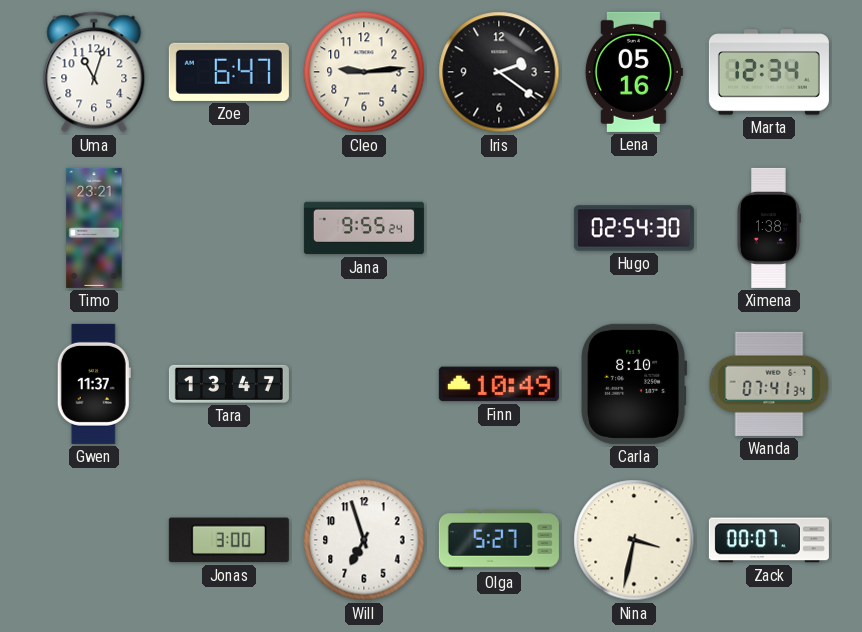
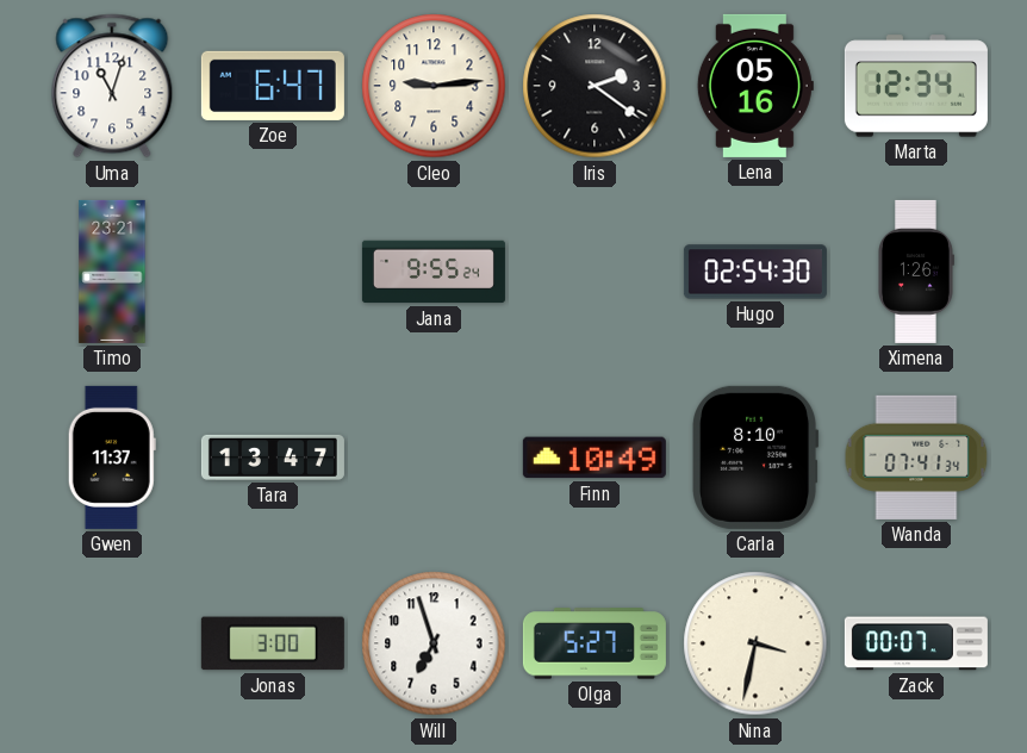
Ximena: 1:38 -> 1:26
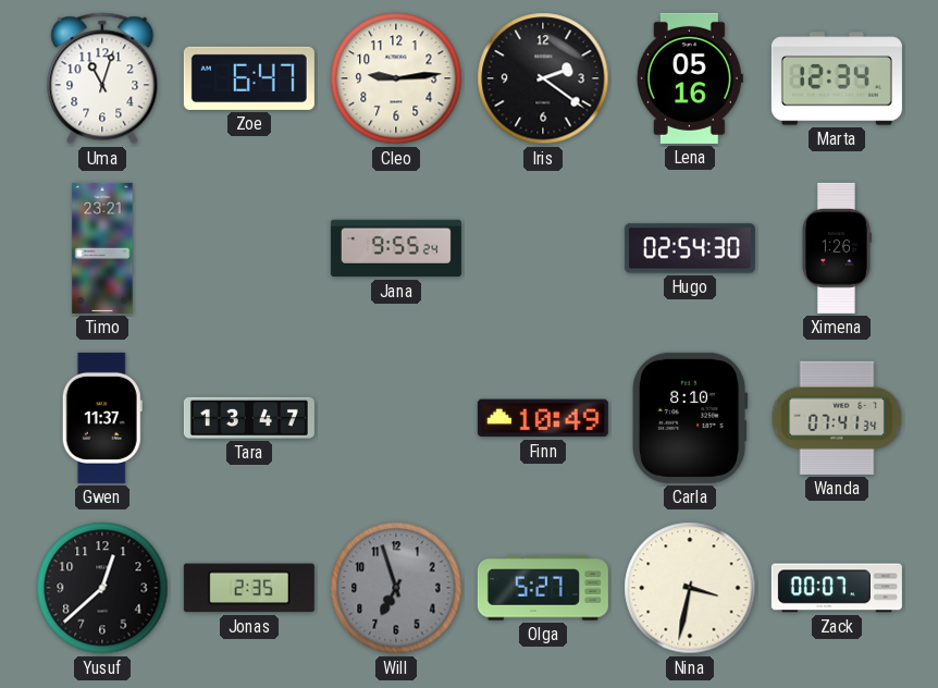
Yusuf: none -> 12:38
Jonas: 3:00 -> 2:35
Will dial: white -> grey
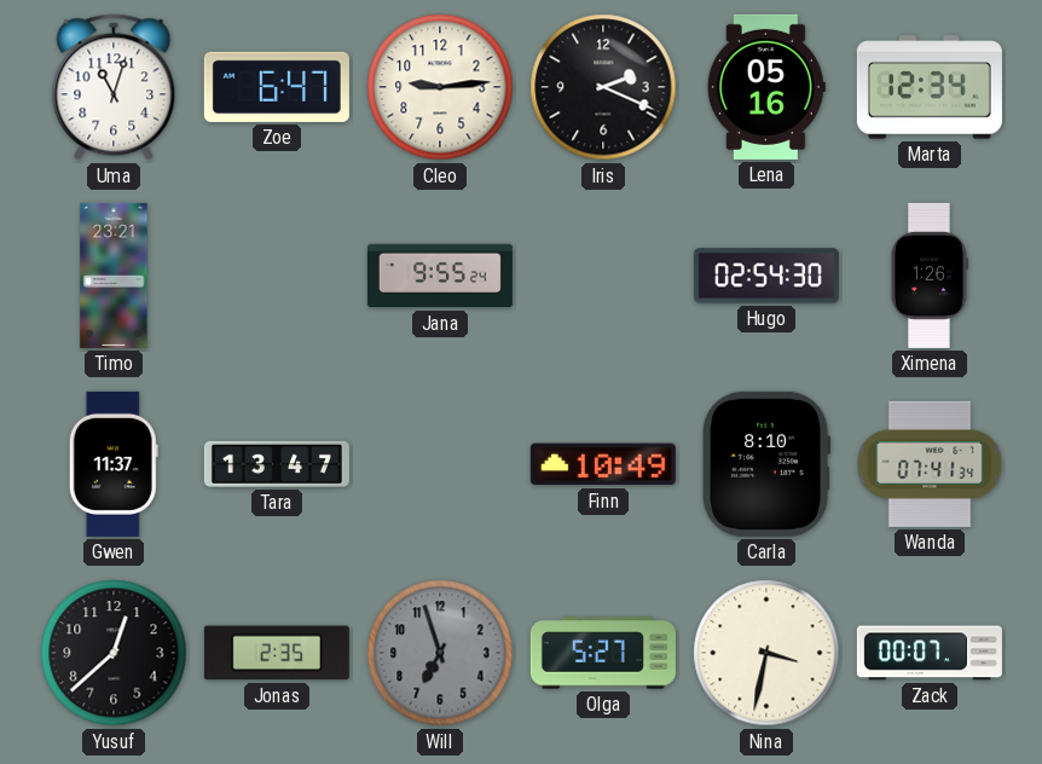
Iris: 2:21 -> 2:19
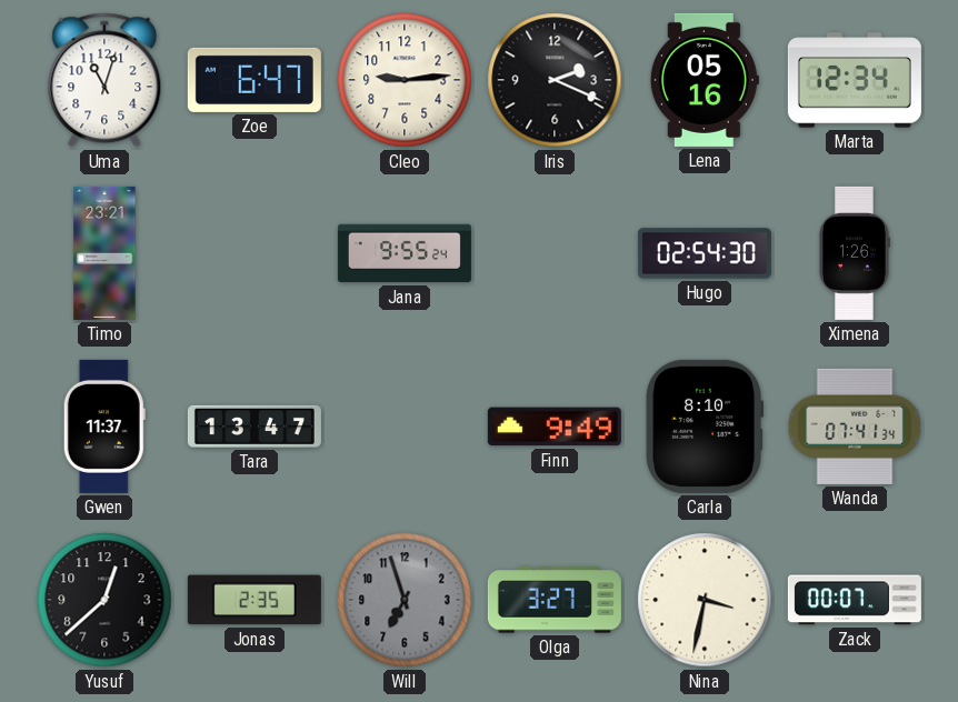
Finn: 10:49 -> 9:49
Olga: 5:27 -> 3:27
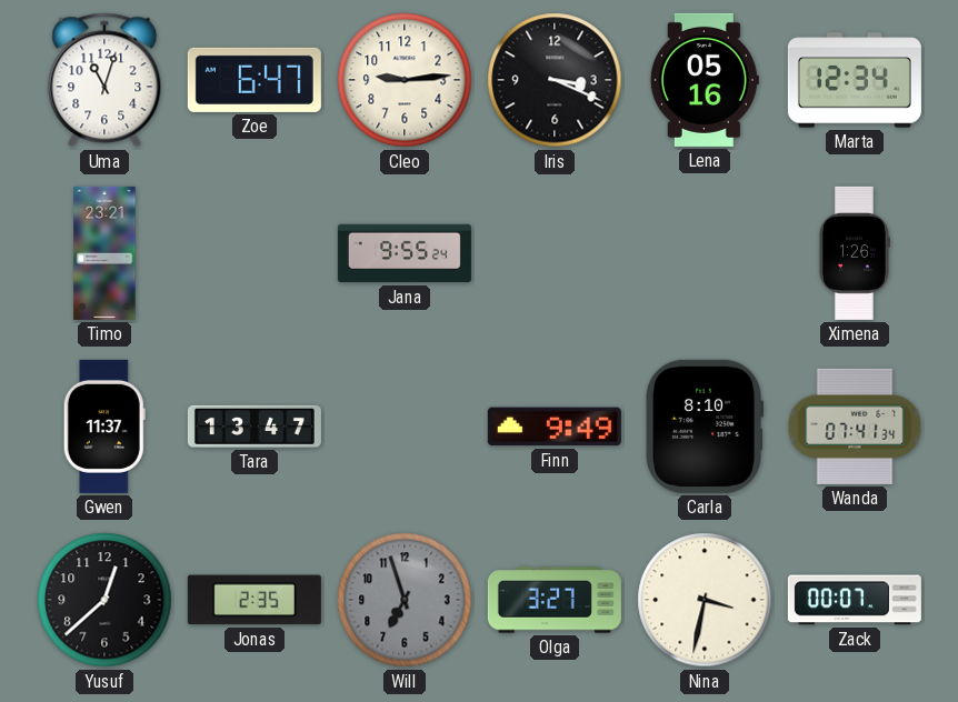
Iris: 2:19 -> 3:19
Hugo: 02:54 -> none
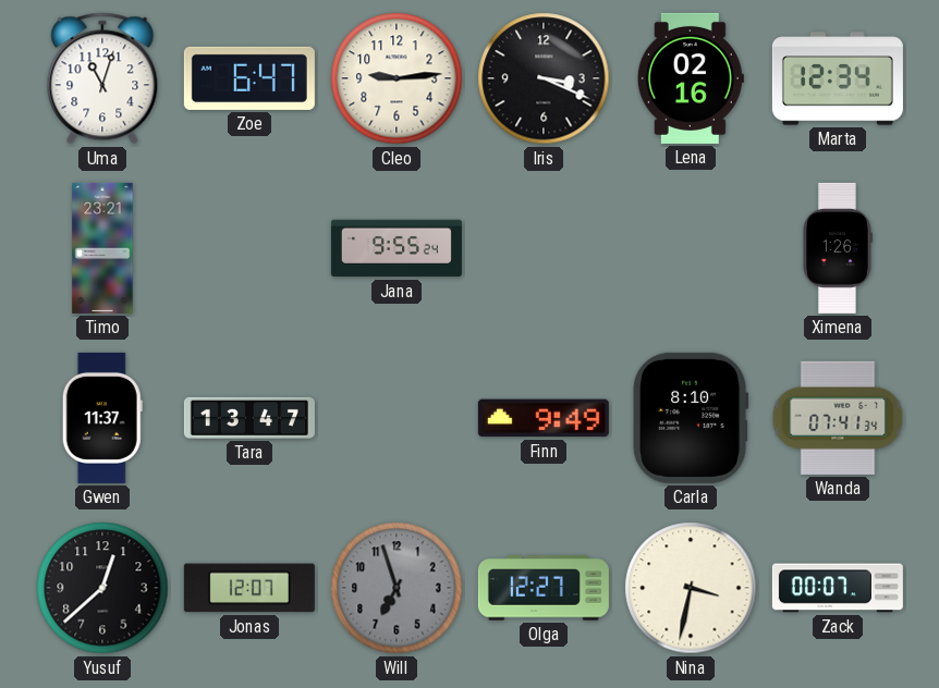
Lena: 05:16 -> 02:16
Jonas: 2:35 -> 12:07
Olga: 3:27 -> 12:27
